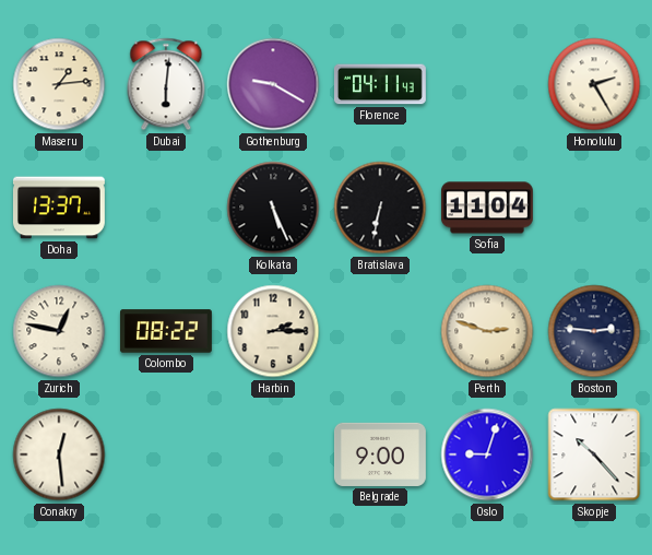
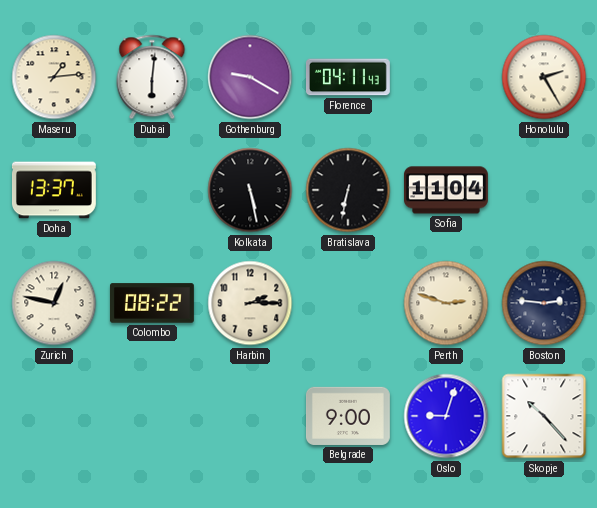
Kolkata: 5:26 -> 5:28
Conakry: 12:29 -> none
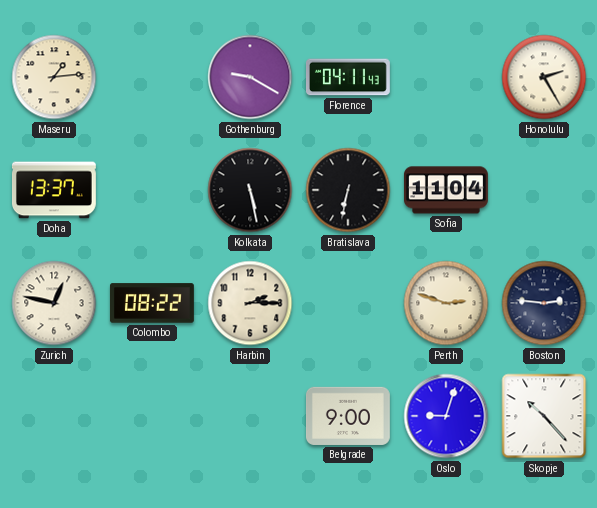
Dubai: 6:01 -> none
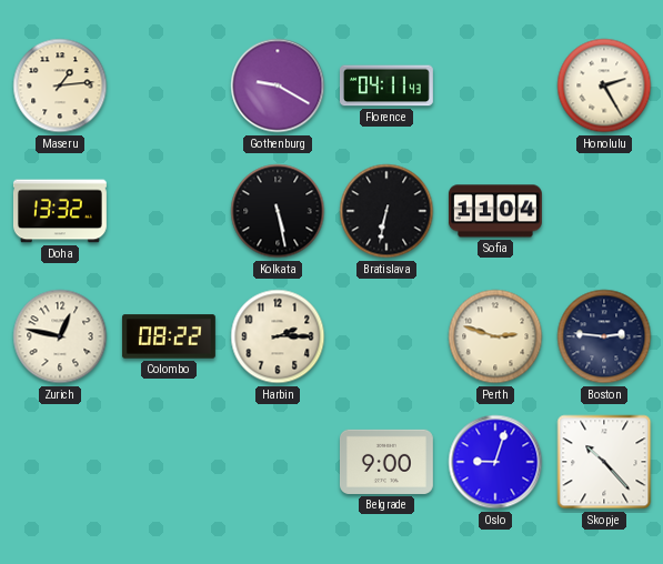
Doha: 13:37 -> 13:32
